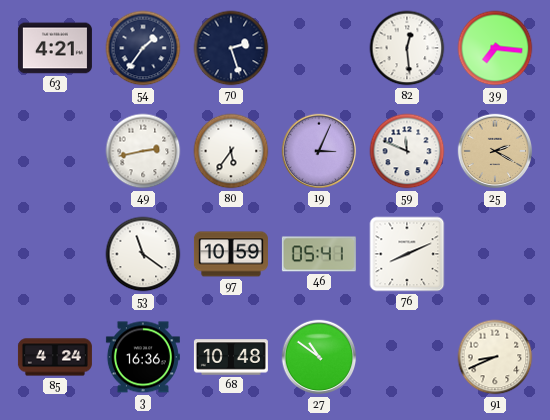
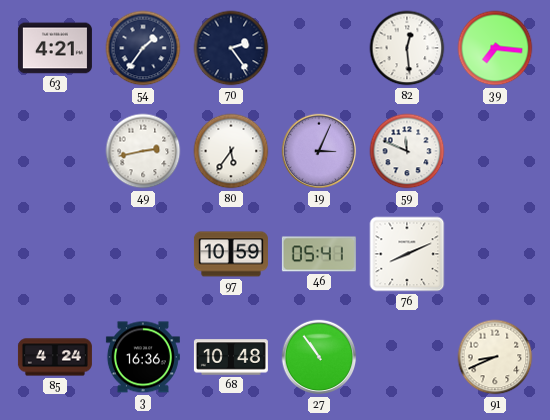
70: 2:27 -> 2:24
25: 2:20 -> none
53: 11:21 -> none
27: 10:51 -> 10:54
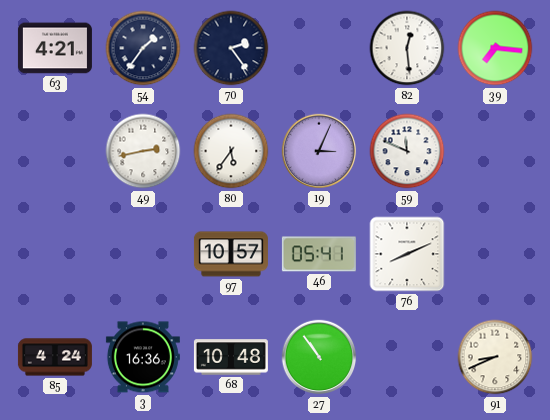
97: 10:59 -> 10:57
